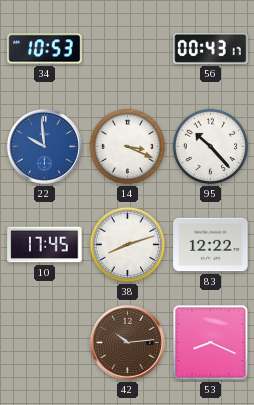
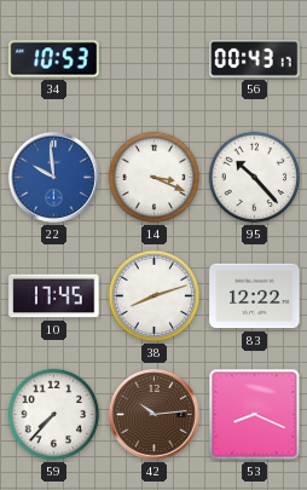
59: none -> 7:37
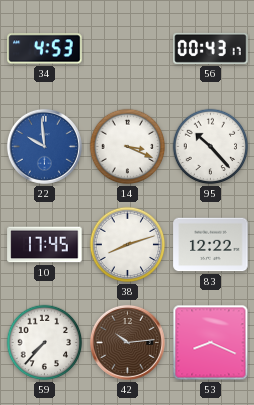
34: 10:53 -> 4:53
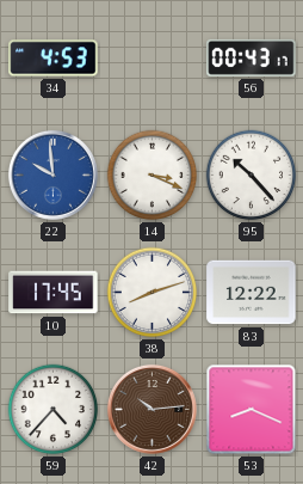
59: 7:37 -> 4:37
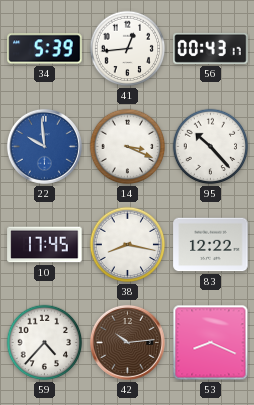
34: 4:53 -> 5:39
41: none -> 12:44
38: 8:12 -> 8:17
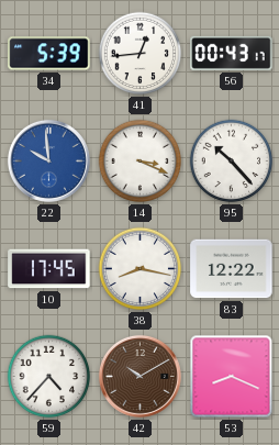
42: 10:14 -> 10:10
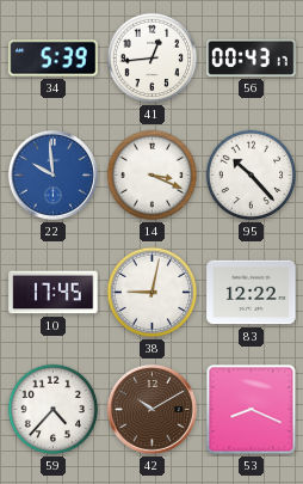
38: 8:17 -> 9:02
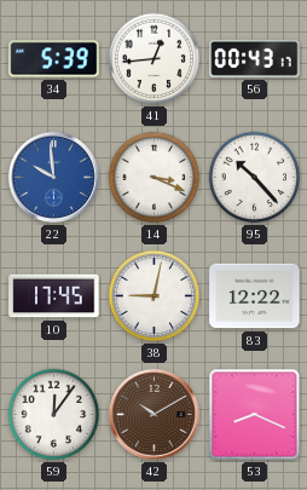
59: 4:37 -> 12:06
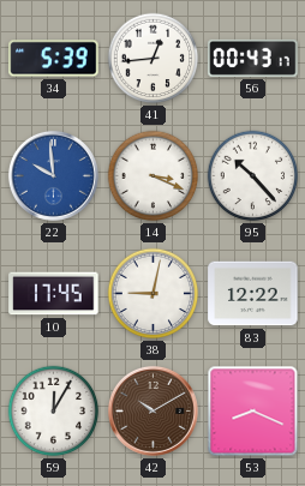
59: 12:06 -> 12:05
